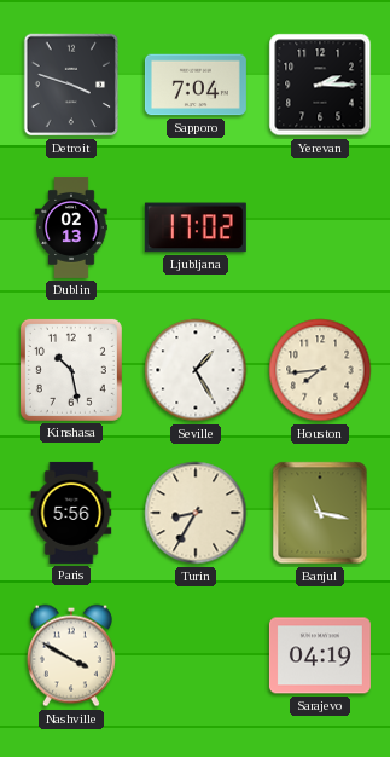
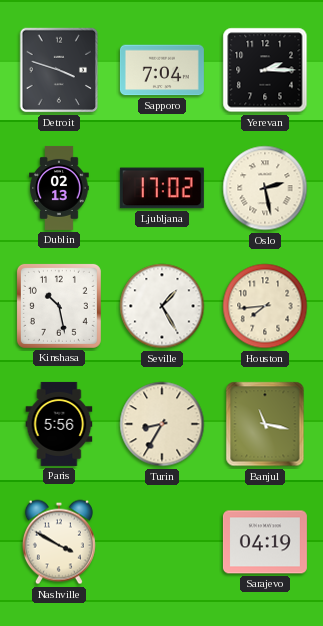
Oslo: none -> 2:28
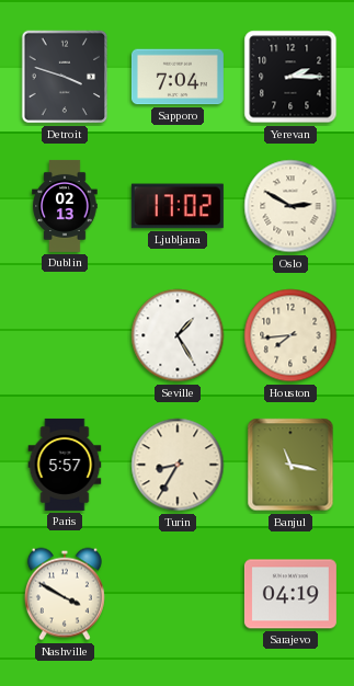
Oslo: 2:28 -> 2:50
Kinshasa: 10:28 -> none
Paris: 5:56 -> 5:57
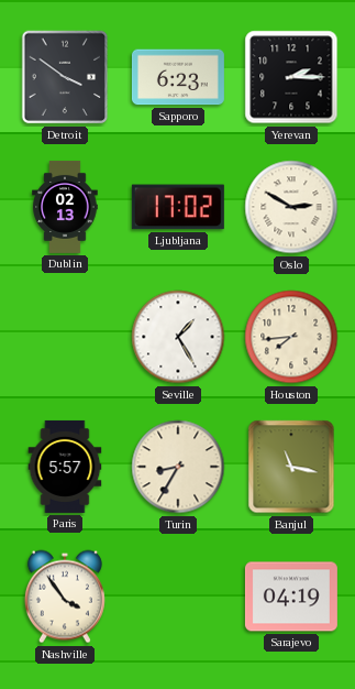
Detroit: 3:48 -> 3:51
Sapporo: 7:04 -> 6:23
Nashville: 3:50 -> 3:54
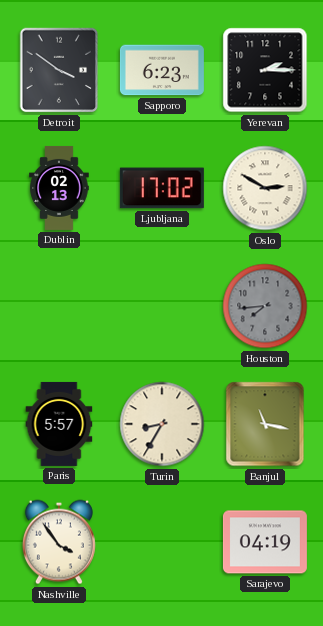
Seville: 1:25 -> none
Houston dial: cream -> grey
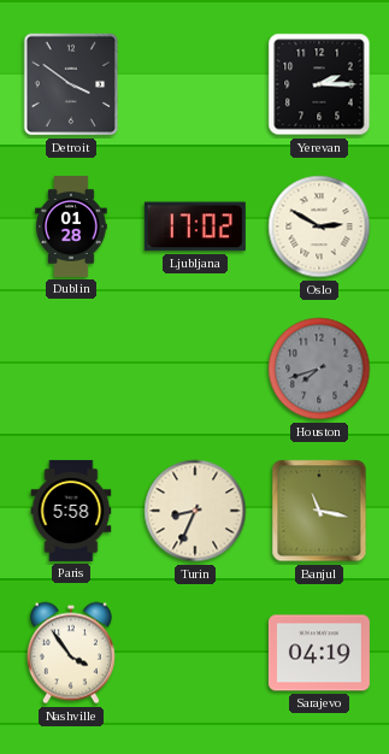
Sapporo: 6:23 -> none
Dublin: 02:13 -> 01:28
Houston: 7:44 -> 7:42
Paris: 5:57 -> 5:58
Turin: 8:35 -> 8:34
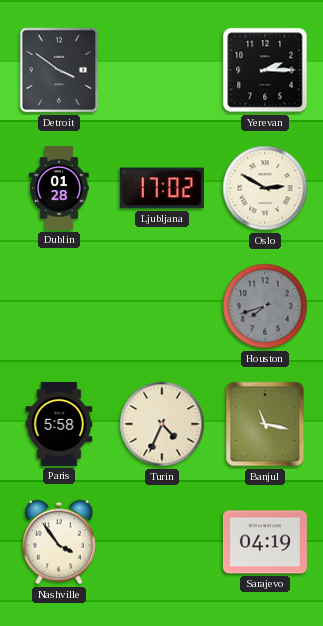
Turin: 8:34 -> 4:34
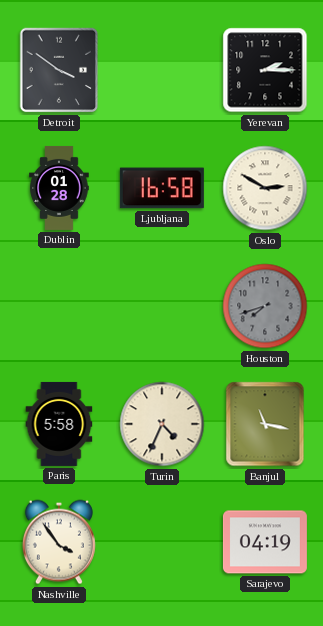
Ljubljana: 17:02 -> 16:58
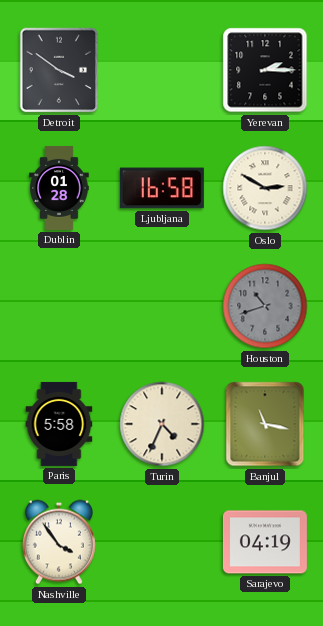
Houston: 7:42 -> 10:42
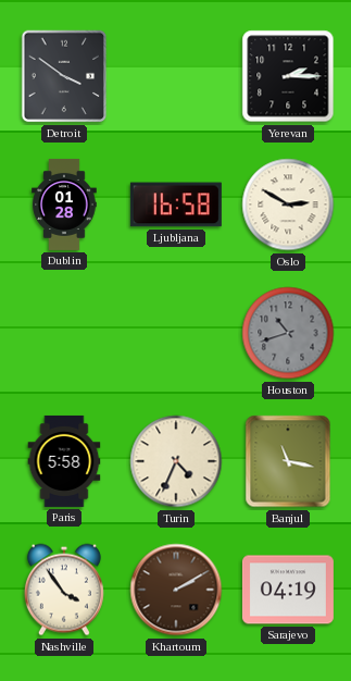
Khartoum: none -> 2:10
